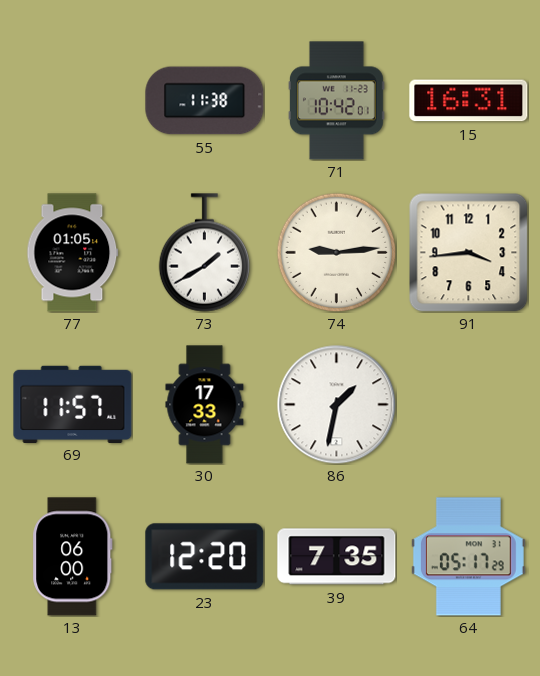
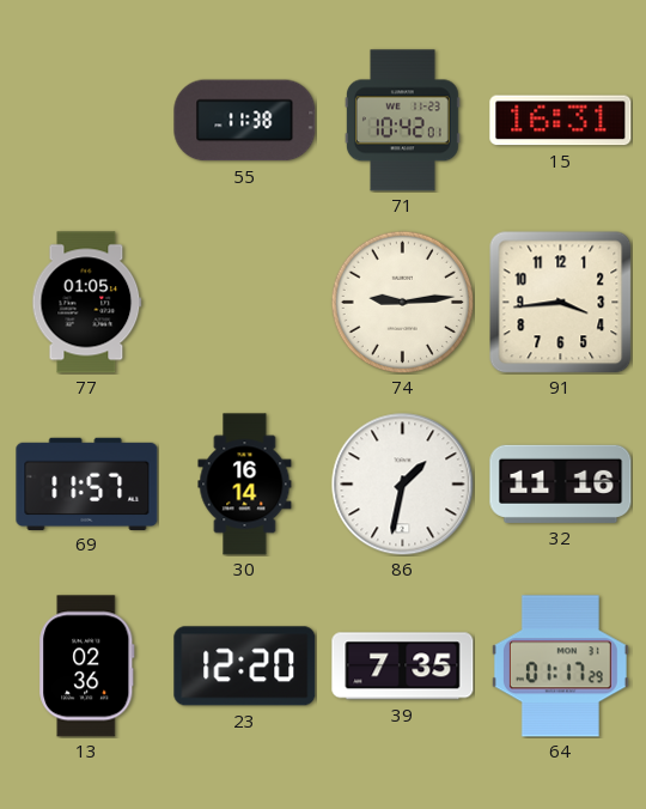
73: 1:40 -> none
30: 17:33 -> 16:14
32: none -> 11:16
13: 06:00 -> 02:36
64: 05:17 -> 01:17
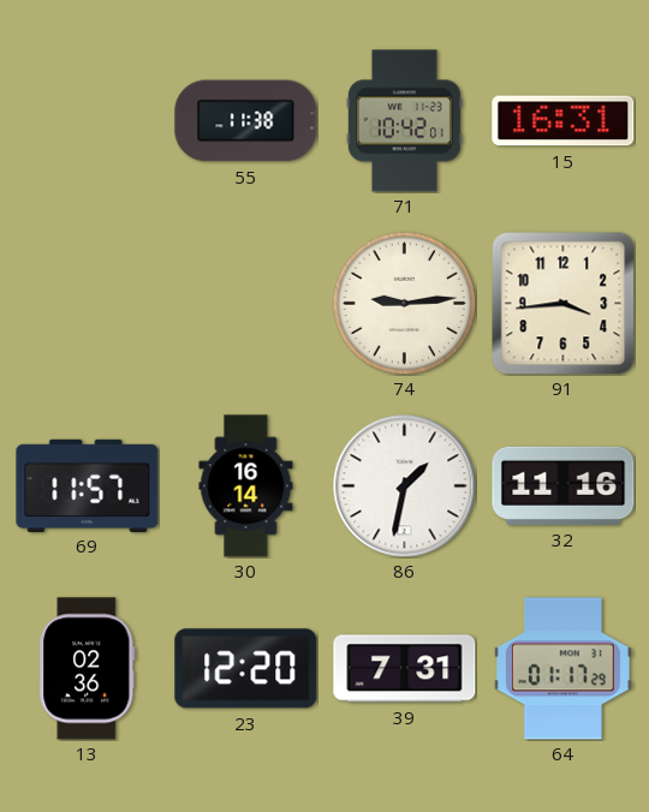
77: 01:05 -> none
39: 7:35 -> 7:31
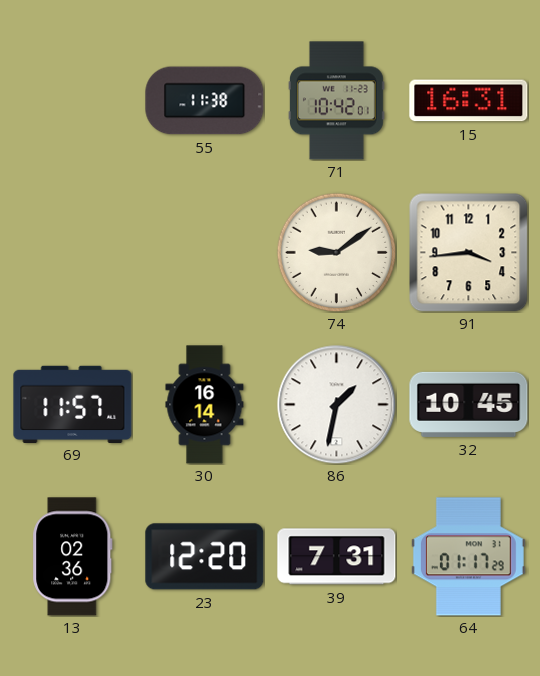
74: 9:14 -> 9:09
32: 11:16 -> 10:45
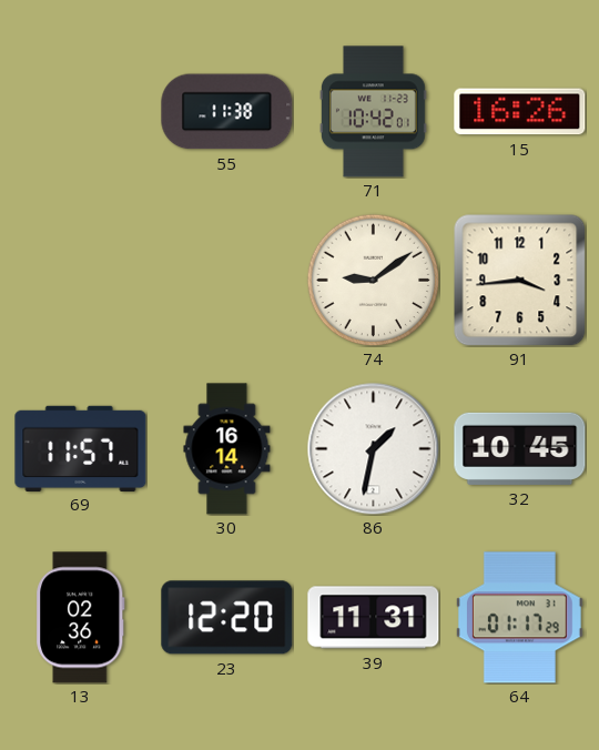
15: 16:31 -> 16:26
39: 7:31 -> 11:31
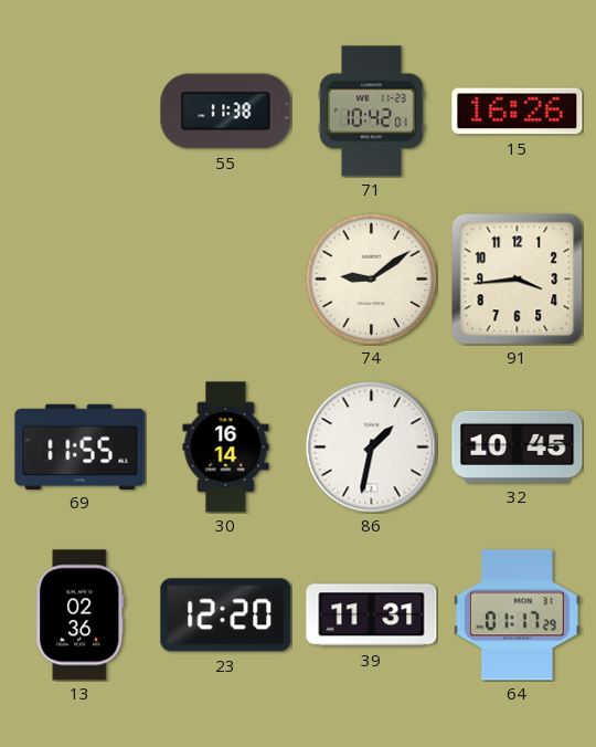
69: 11:57 -> 11:55
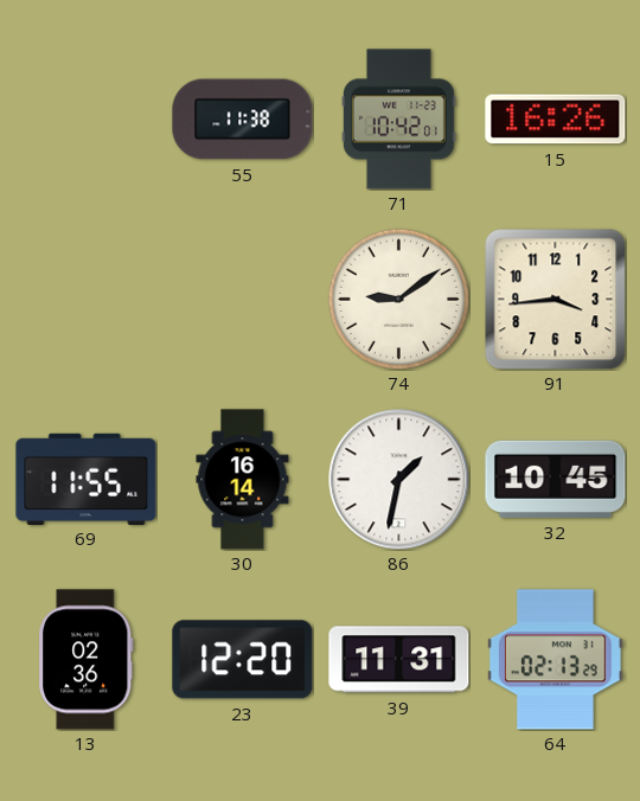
64: 01:17 -> 02:13
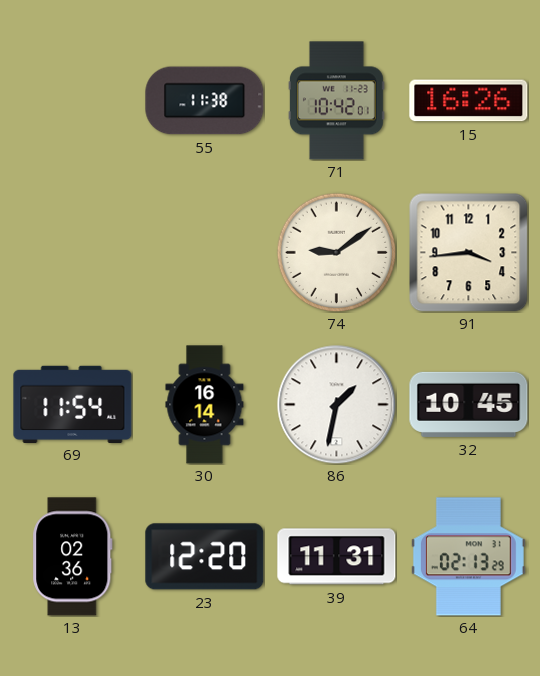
69: 11:55 -> 11:54
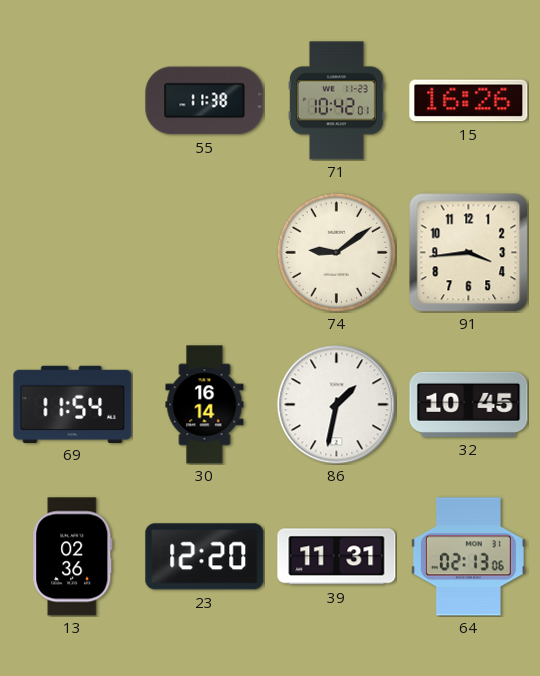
64: 02:13:29 -> 02:13:06
